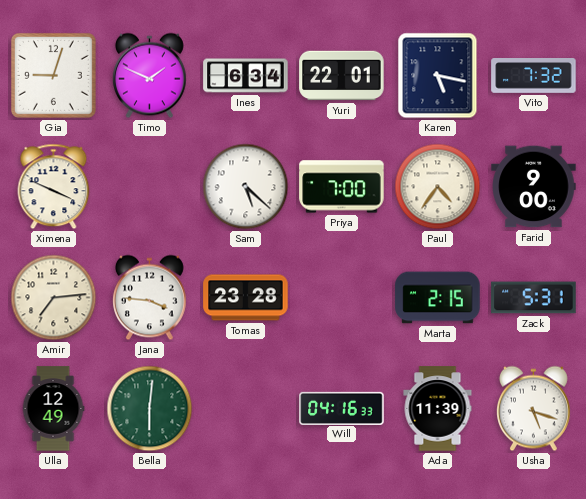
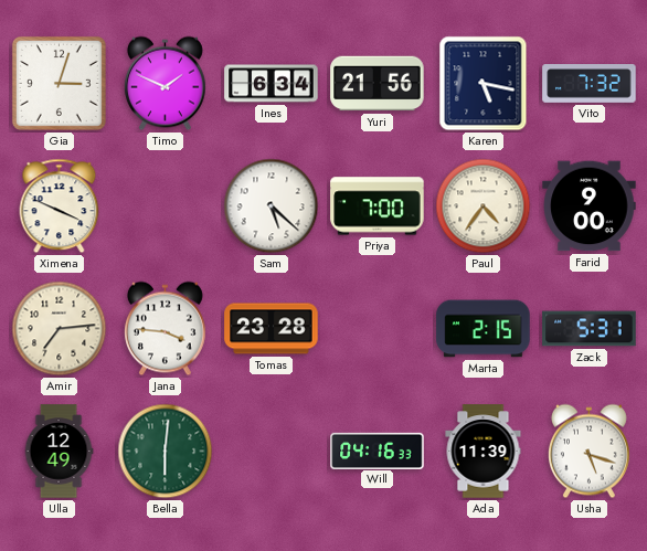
Gia: 9:03 -> 3:03
Yuri: 22:01 -> 21:56
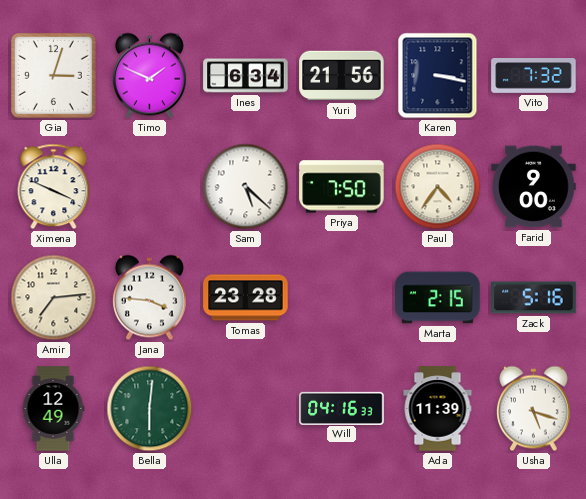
Karen: 5:17 -> 3:17
Priya: 7:00 -> 7:50
Zack: 5:31 -> 5:16
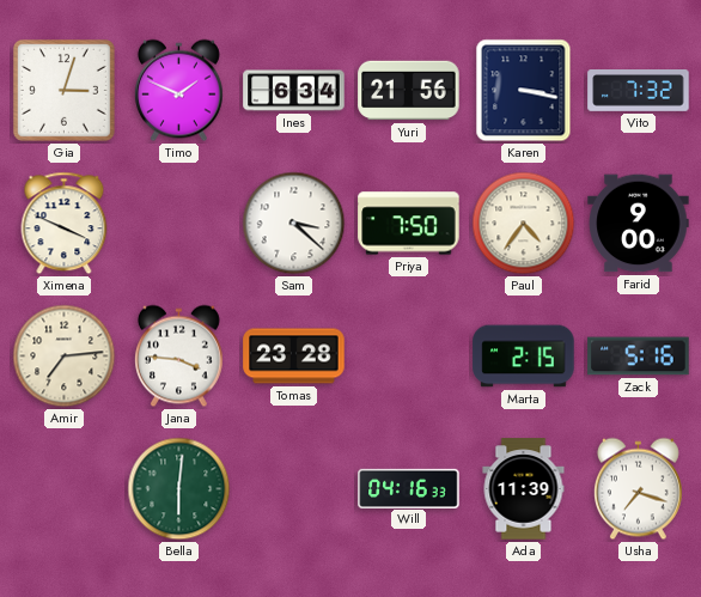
Sam: 5:22 -> 3:22
Ulla: 12:49 -> none
Usha: 5:18 -> 7:18
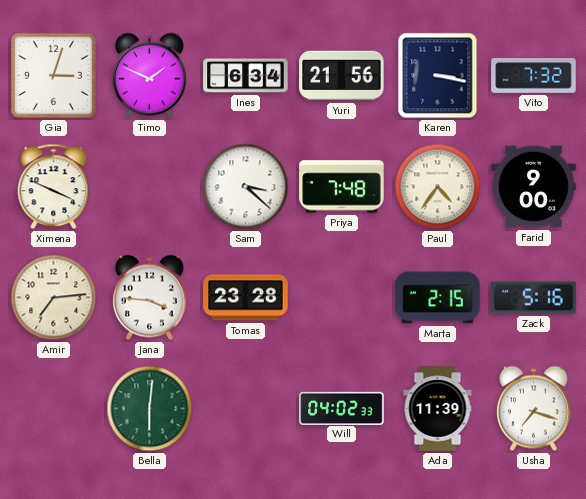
Priya: 7:50 -> 7:48
Will: 04:16 -> 04:02
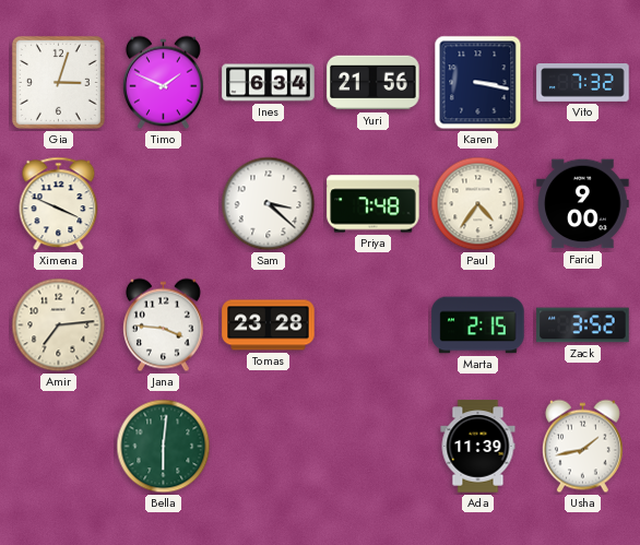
Zack: 5:16 -> 3:52
Will: 04:02 -> none
Usha: 7:18 -> 1:43
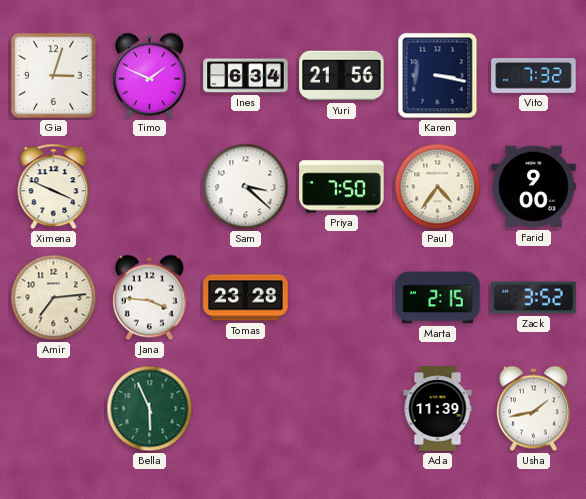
Priya: 7:48 -> 7:50
Bella: 6:01 -> 5:56
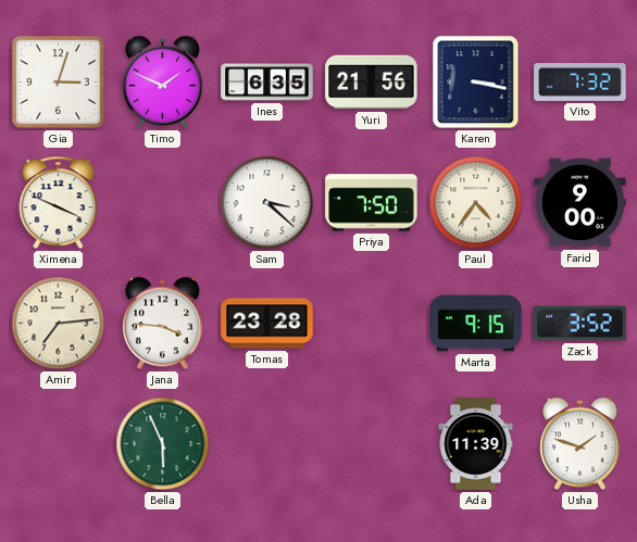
Ines: 6:34 -> 6:35
Marta: 2:15 -> 9:15
Usha: 1:43 -> 1:48
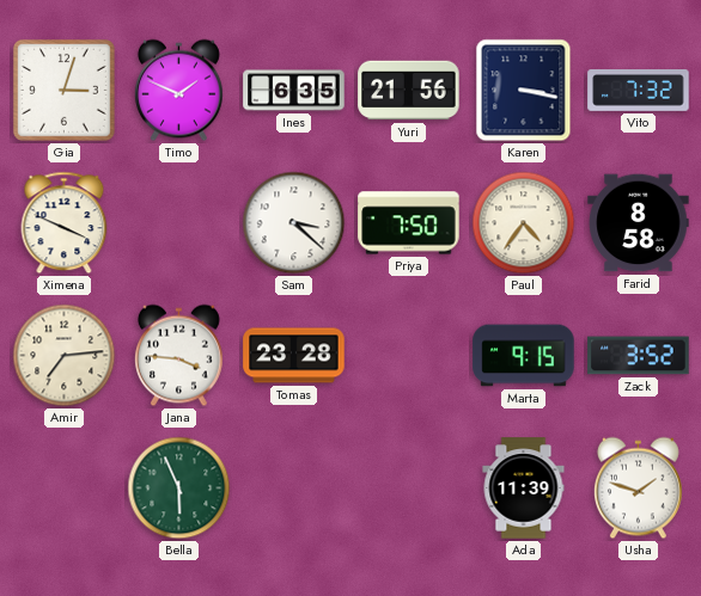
Farid: 9:00 -> 8:58
